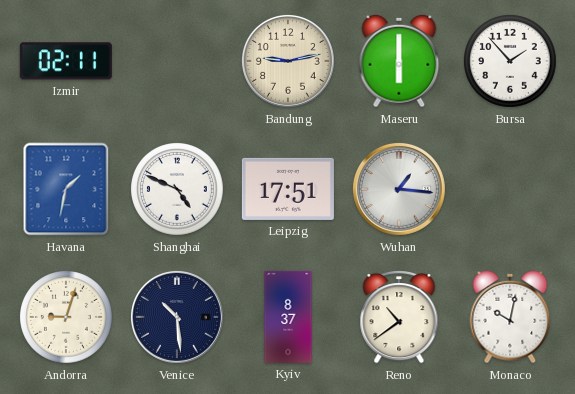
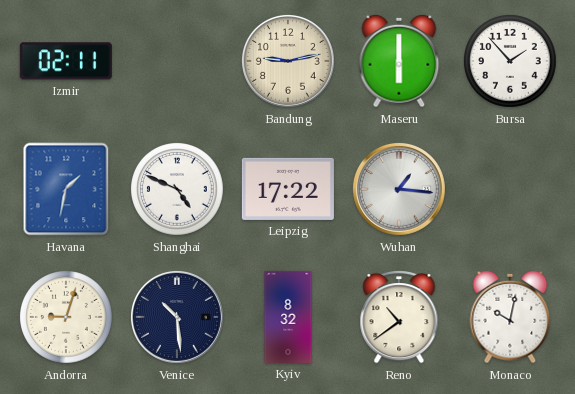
Leipzig: 17:51 -> 17:22
Kyiv: 8:37 -> 8:32
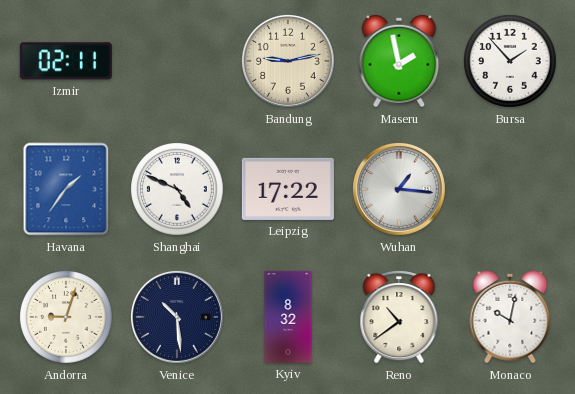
Maseru: 6:00 -> 1:58
Havana: 1:32 -> 1:36
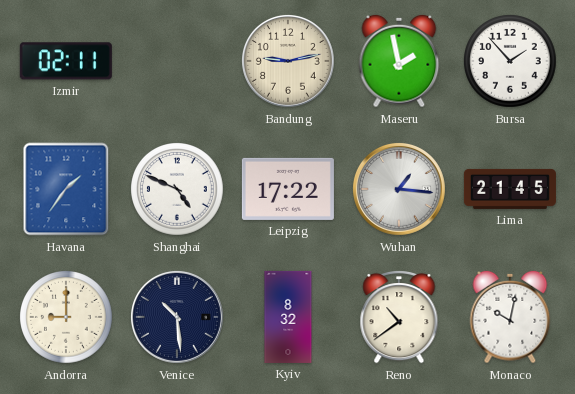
Lima: none -> 21:45
Andorra: 9:03 -> 9:00
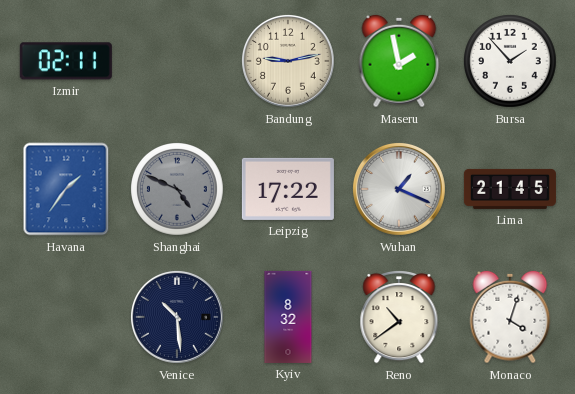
Shanghai dial: white -> grey
Wuhan: 1:16 -> 1:19
Andorra: 9:00 -> none
Monaco: 10:02 -> 4:03
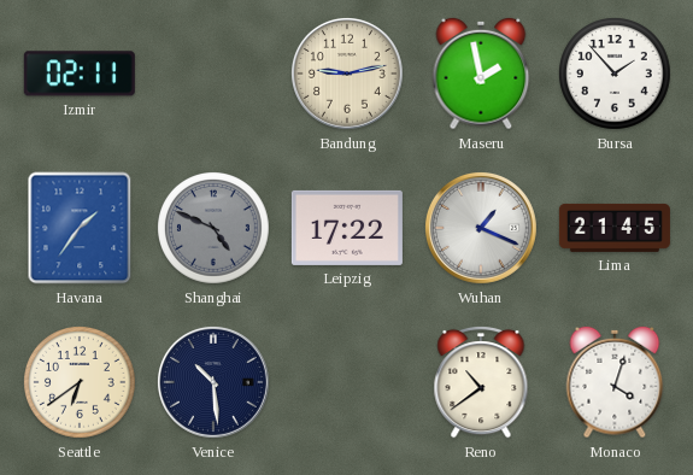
Seattle: none -> 6:39
Kyiv: 8:32 -> none
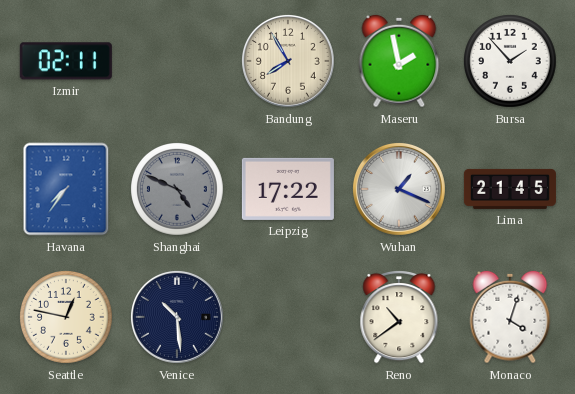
Bandung: 9:13 -> 7:55
Havana: 1:36 -> 7:36
Seattle: 6:39 -> 12:47
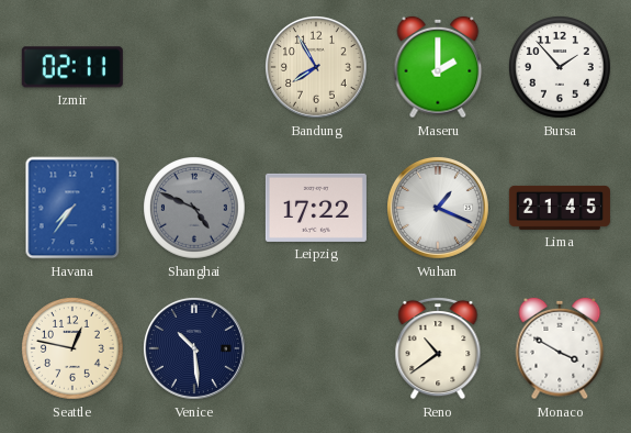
Maseru: 1:58 -> 2:00
Monaco: 4:03 -> 3:50
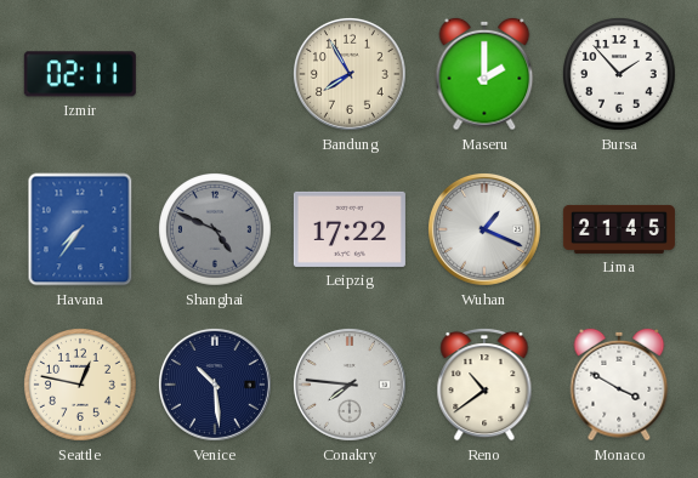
Conakry: none -> 7:46
